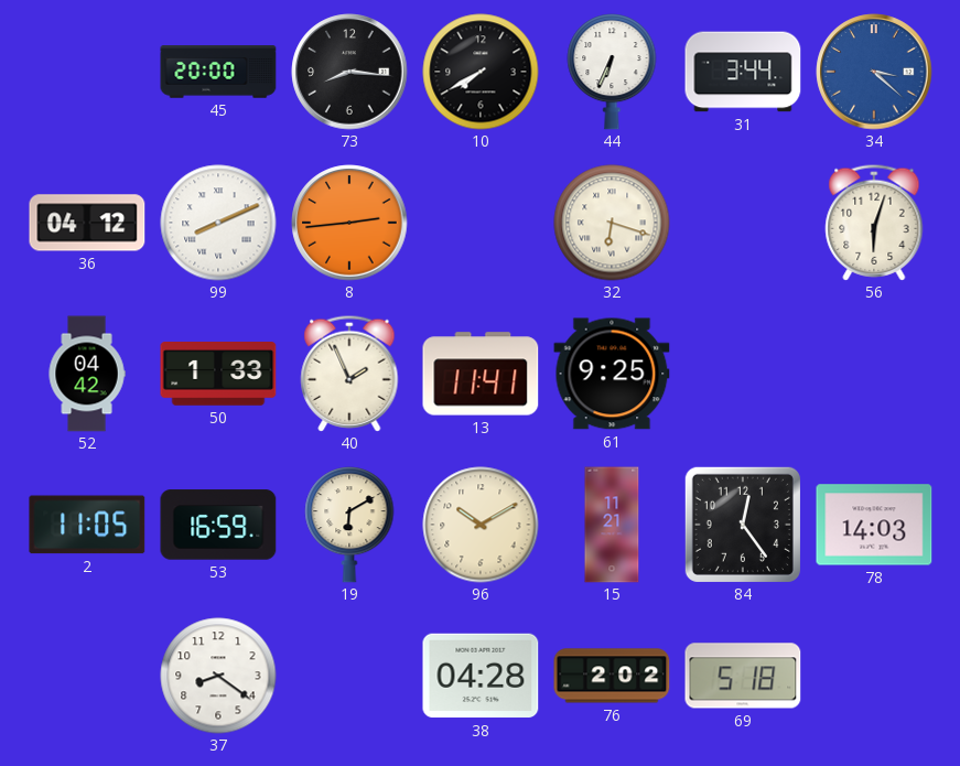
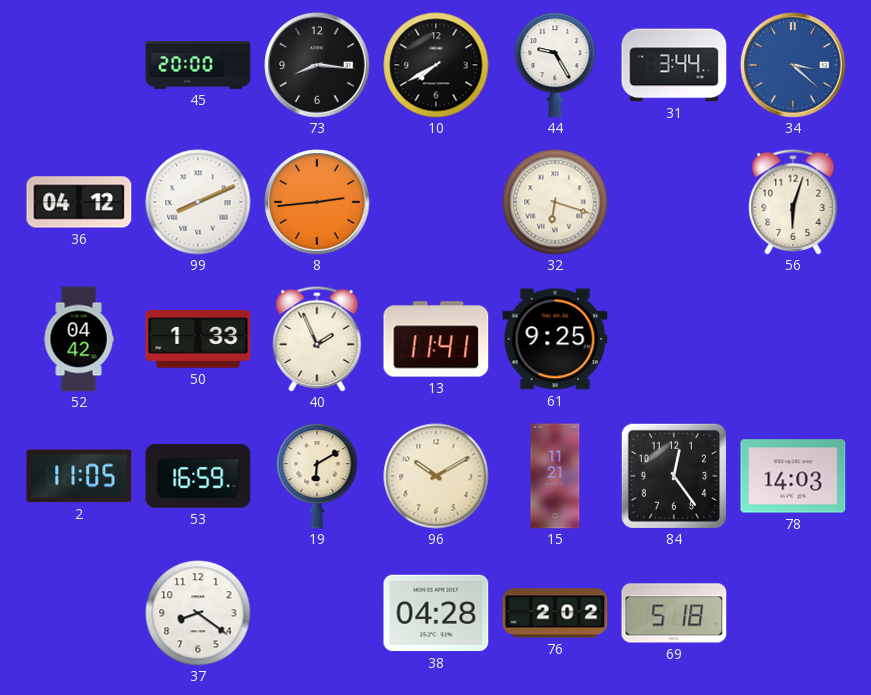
44: 6:34 -> 9:25
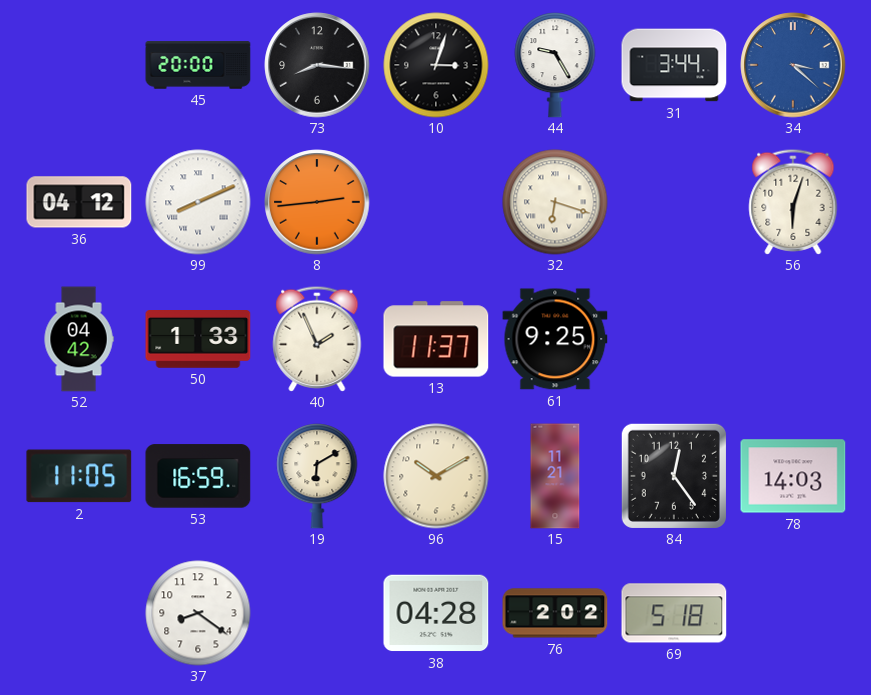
10: 7:40 -> 3:03
13: 11:41 -> 11:37
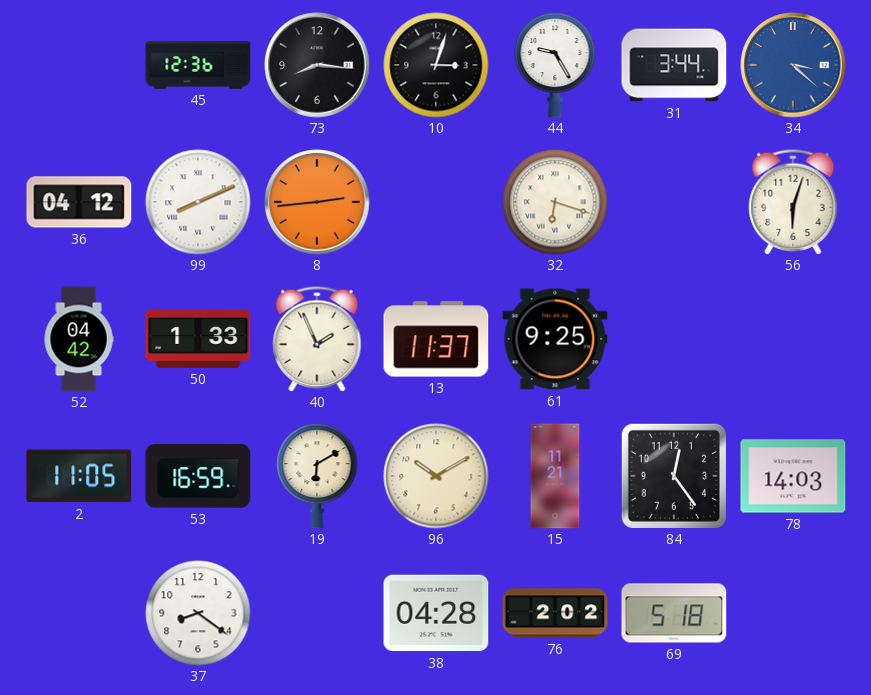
45: 20:00 -> 12:36
